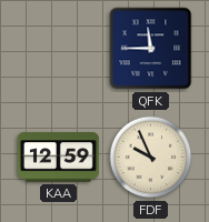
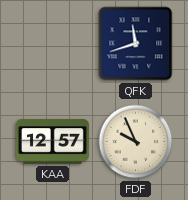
QFK: 11:45 -> 11:42
KAA: 12:59 -> 12:57
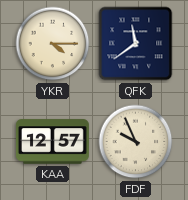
YKR: none -> 4:15
QFK: 11:42 -> 11:39
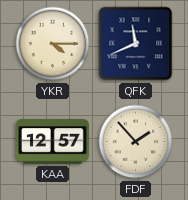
QFK: 11:39 -> 11:41
FDF: 9:56 -> 1:53
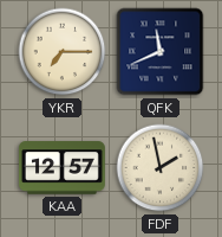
YKR: 4:15 -> 7:15
FDF: 1:53 -> 1:58
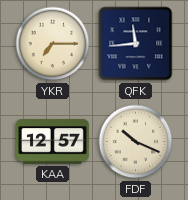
QFK: 11:41 -> 11:44
FDF: 1:58 -> 10:19
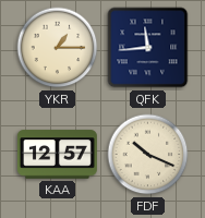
YKR: 7:15 -> 1:15
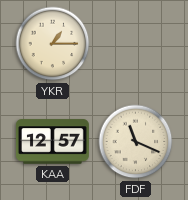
QFK: 11:44 -> none
FDF: 10:19 -> 11:19
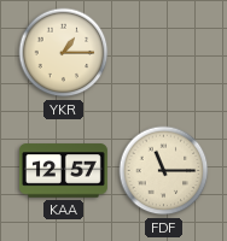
FDF: 11:19 -> 11:15
